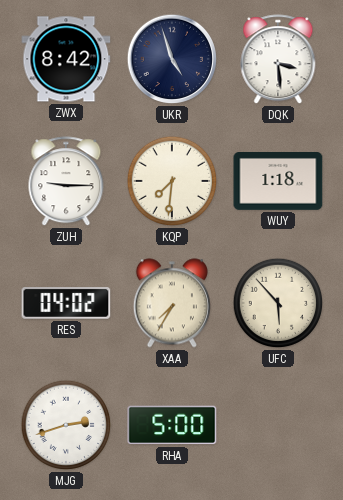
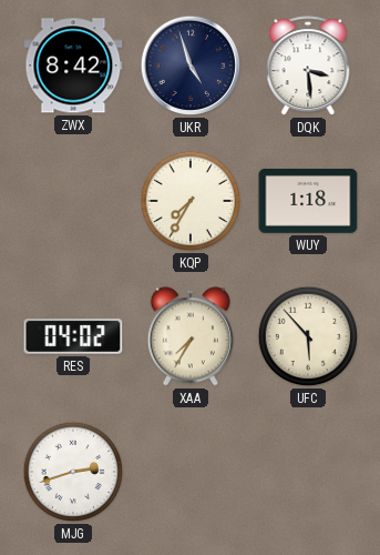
ZUH: 9:15 -> none
KQP: 7:31 -> 7:35
RHA: 5:00 -> none
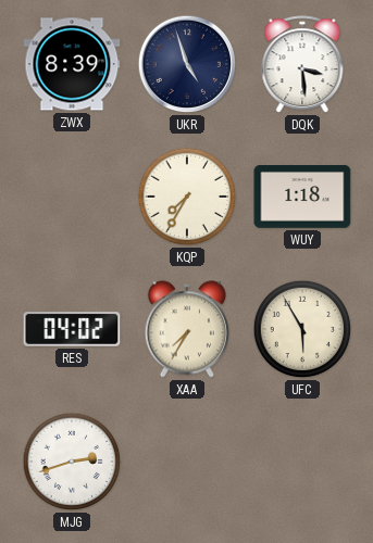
ZWX: 8:42 -> 8:39
UFC: 5:53 -> 5:55
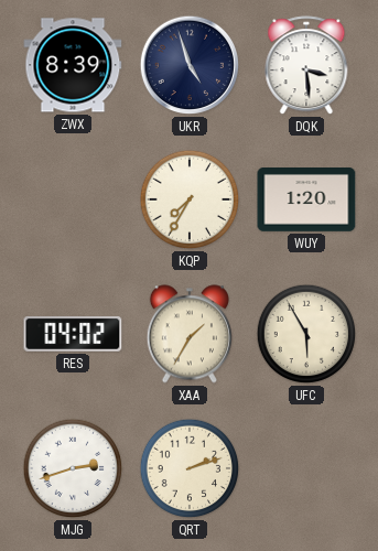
WUY: 1:18 -> 1:20
XAA: 7:35 -> 1:35
QRT: none -> 2:12
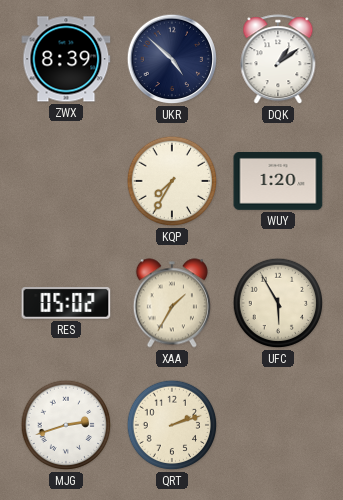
UKR: 4:57 -> 4:52
DQK: 3:29 -> 1:09
RES: 04:02 -> 05:02
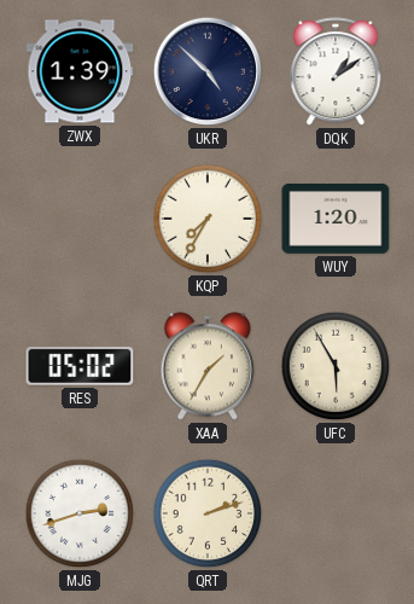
ZWX: 8:39 -> 1:39
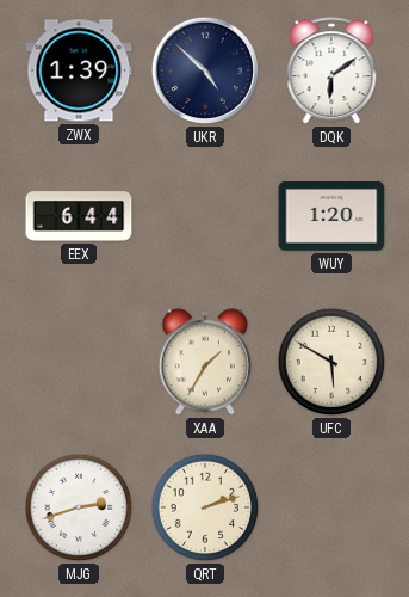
DQK: 1:09 -> 6:09
EEX: none -> 6:44
KQP: 7:35 -> none
RES: 05:02 -> none
UFC: 5:55 -> 5:50
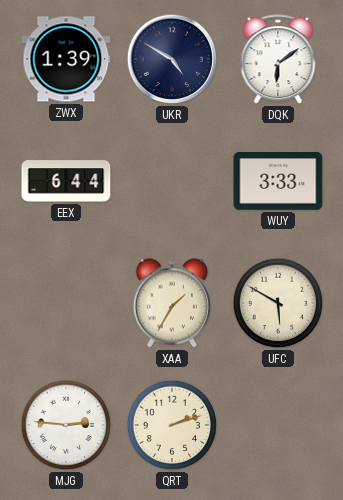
UKR: 4:52 -> 4:50
WUY: 1:20 -> 3:33
MJG: 2:42 -> 2:46
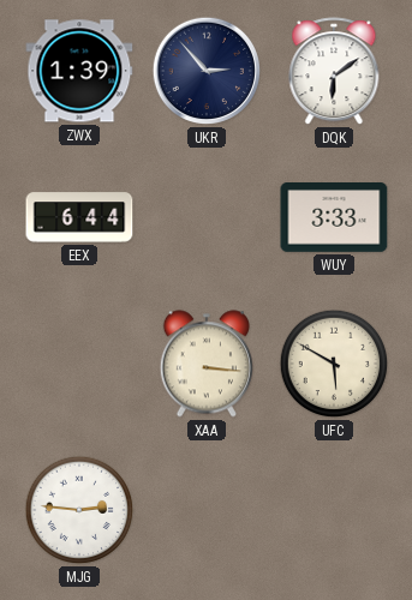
UKR: 4:50 -> 2:53
XAA: 1:35 -> 3:16
QRT: 2:12 -> none
